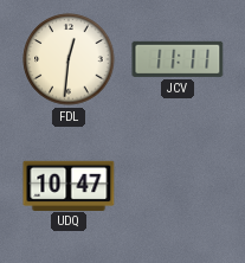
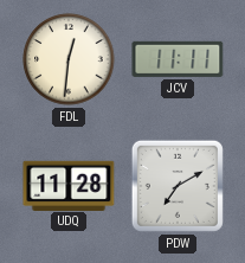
UDQ: 10:47 -> 11:28
PDW: none -> 7:10
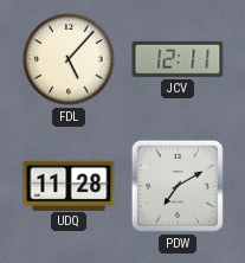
FDL: 12:31 -> 5:07
JCV: 11:11 -> 12:11
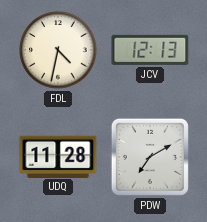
FDL: 5:07 -> 4:32
JCV: 12:11 -> 12:13
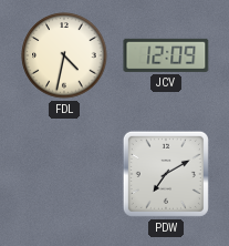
JCV: 12:13 -> 12:09
UDQ: 11:28 -> none
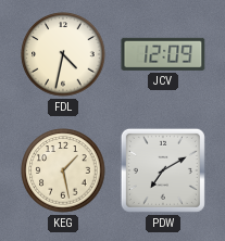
KEG: none -> 1:28
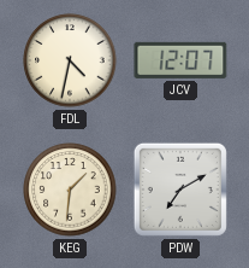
JCV: 12:09 -> 12:07
KEG: 1:28 -> 1:31
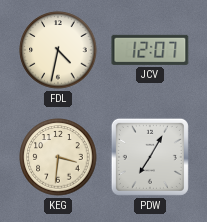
KEG: 1:31 -> 3:31
PDW: 7:10 -> 7:05
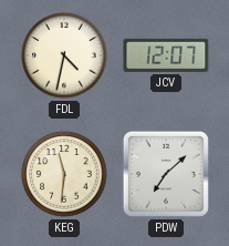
KEG: 3:31 -> 11:31
PDW: 7:05 -> 7:08
